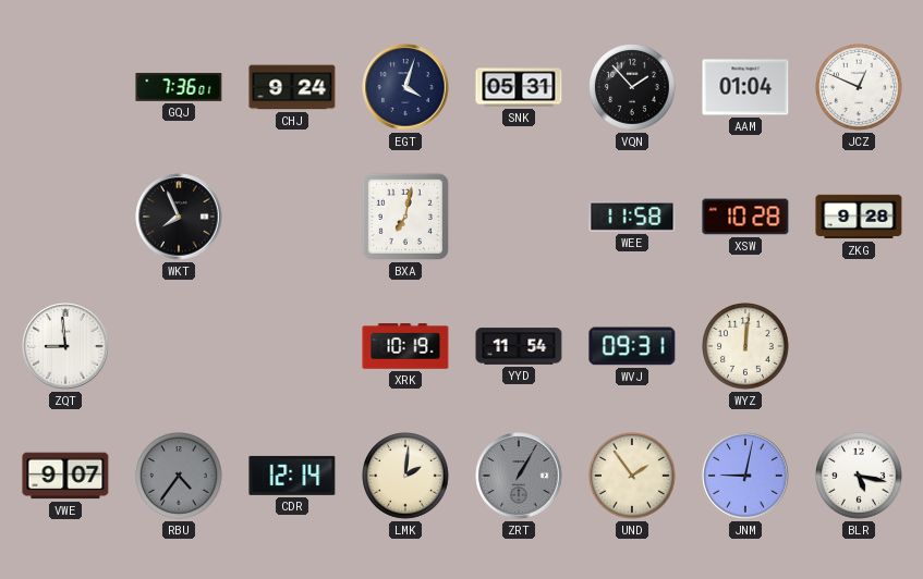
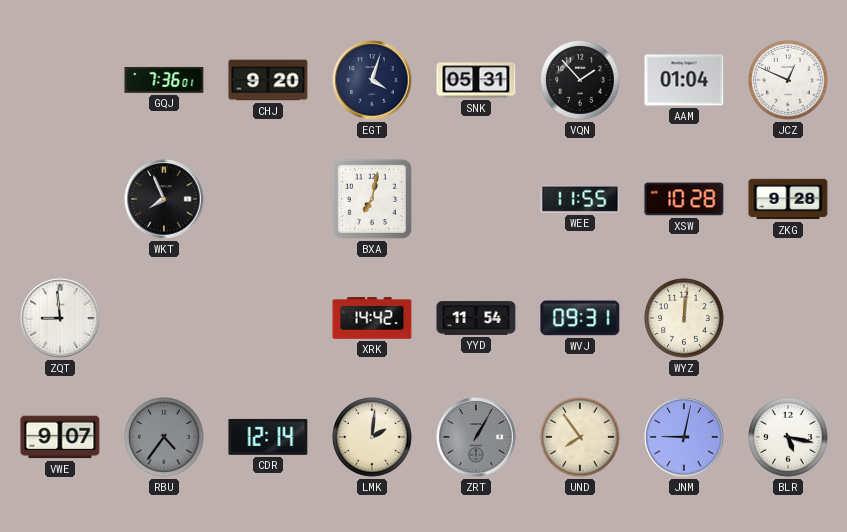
CHJ: 9:24 -> 9:20
WEE: 11:58 -> 11:55
XRK: 10:19 -> 14:42
UND: 1:54 -> 7:54
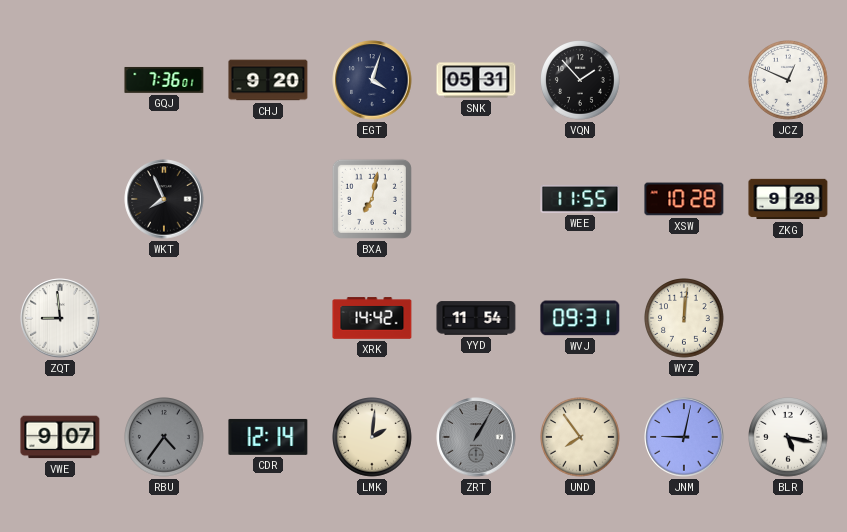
AAM: 01:04 -> none
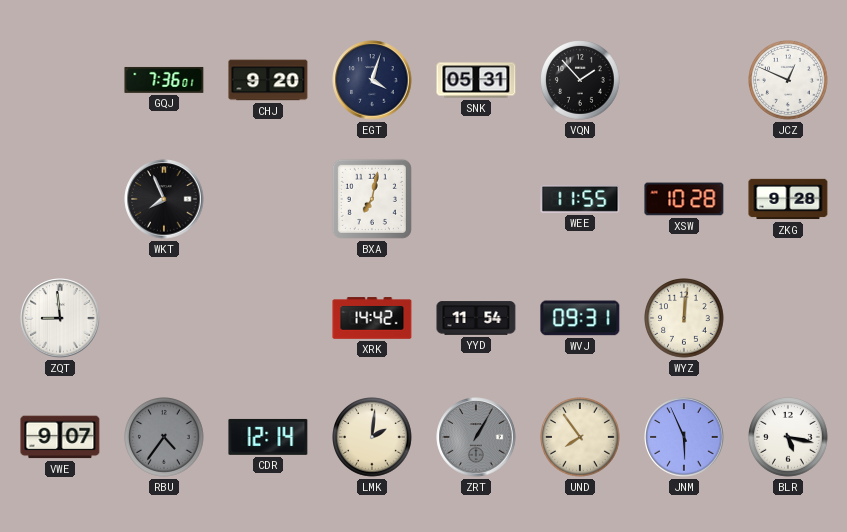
JNM: 9:02 -> 5:56
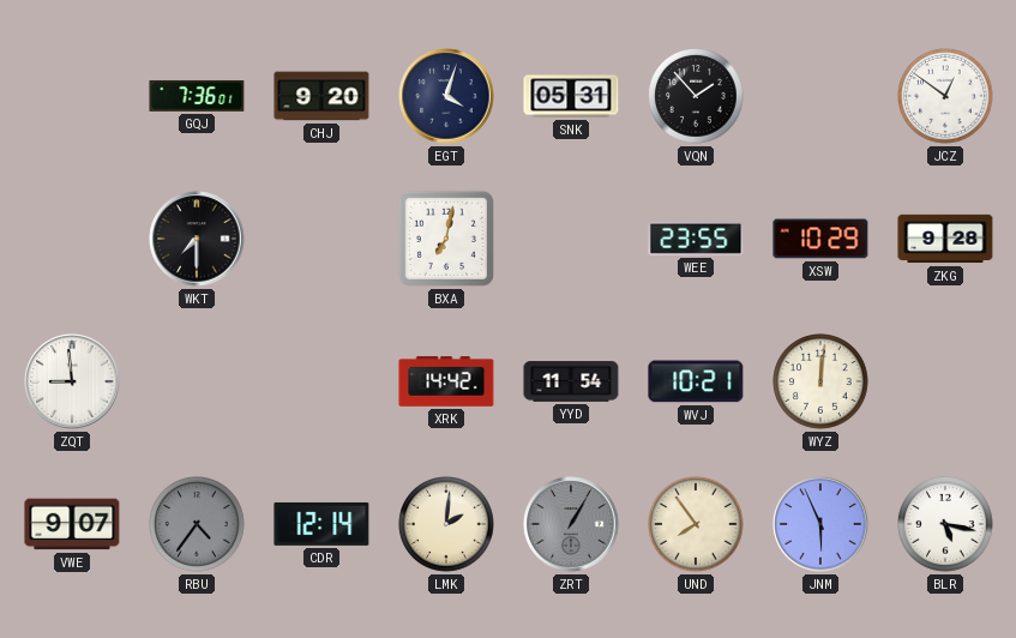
JCZ: 12:49 -> 12:51
WKT: 7:56 -> 7:30
WEE: 11:55 -> 23:55
XSW: 10:28 -> 10:29
WVJ: 09:31 -> 10:21
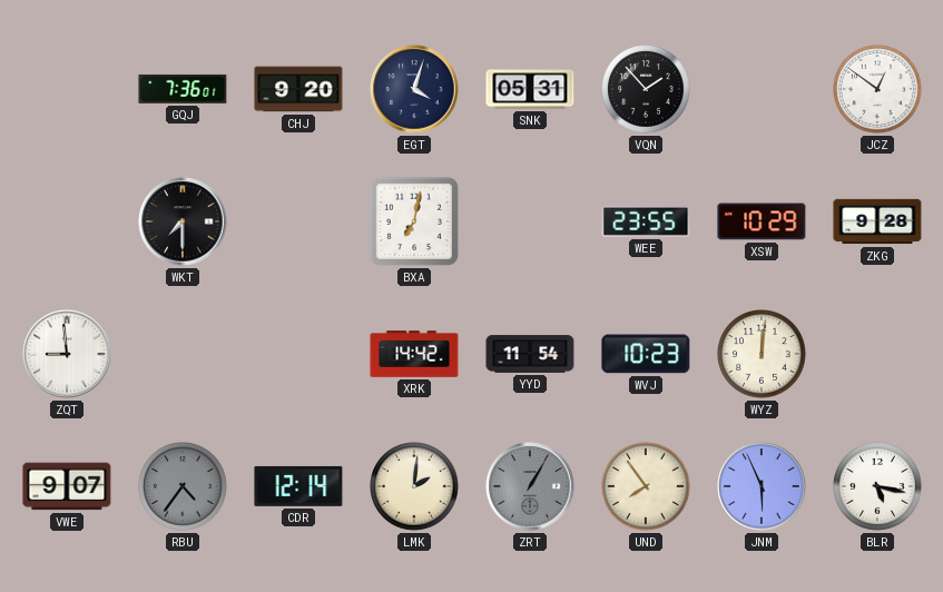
WVJ: 10:21 -> 10:23
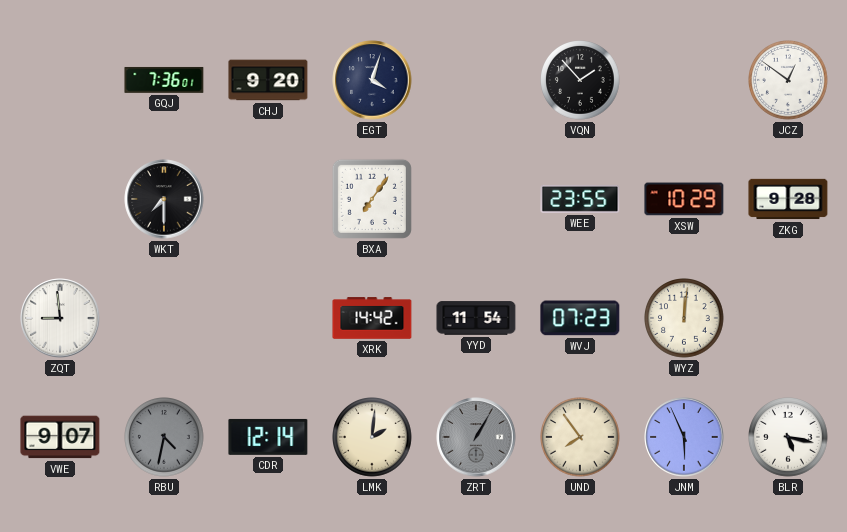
SNK: 05:31 -> none
BXA: 7:02 -> 7:06
WVJ: 10:23 -> 07:23
RBU: 4:36 -> 4:32
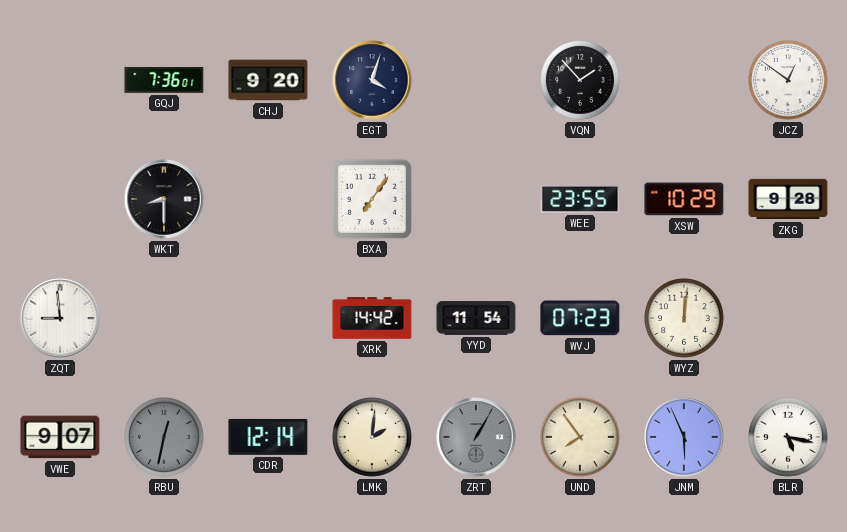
WKT: 7:30 -> 8:30
RBU: 4:32 -> 12:32
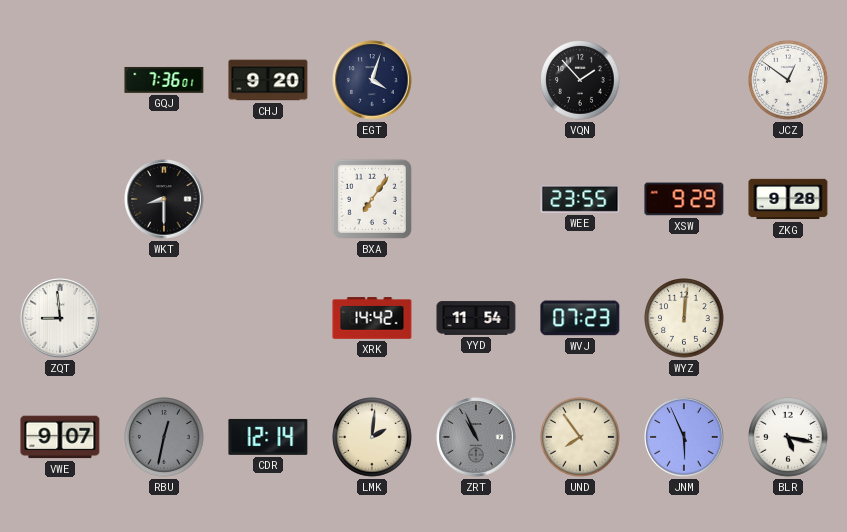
XSW: 10:29 -> 9:29
ZRT: 1:05 -> 10:56
